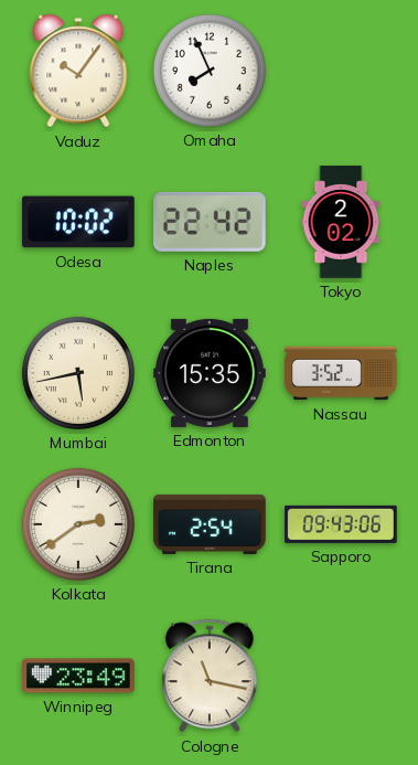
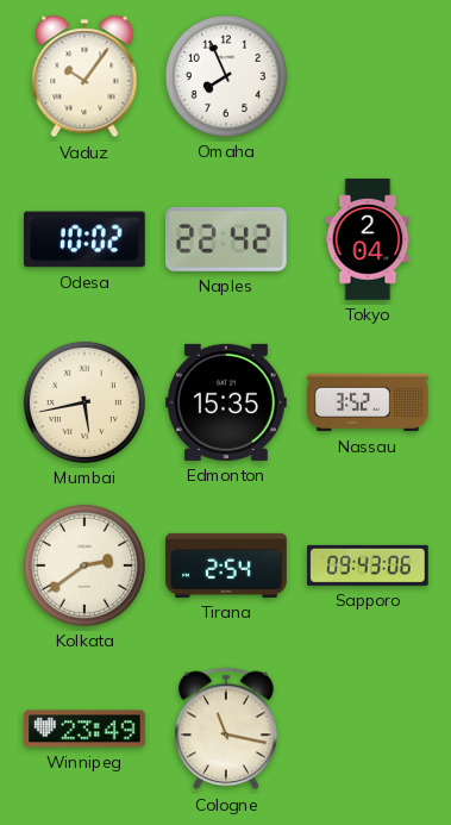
Tokyo: 2:02 -> 2:04
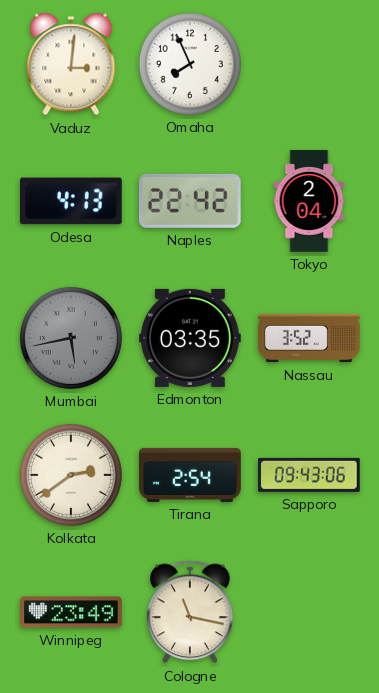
Vaduz: 10:06 -> 3:01
Odesa: 10:02 -> 4:13
Mumbai dial: cream -> grey
Edmonton: 15:35 -> 03:35
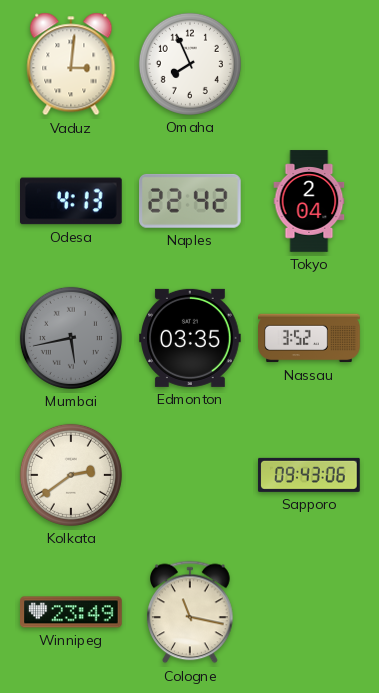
Tirana: 2:54 -> none
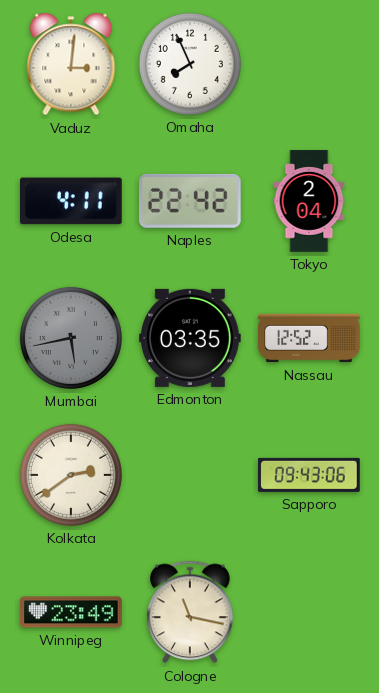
Odesa: 4:13 -> 4:11
Nassau: 3:52 -> 12:52
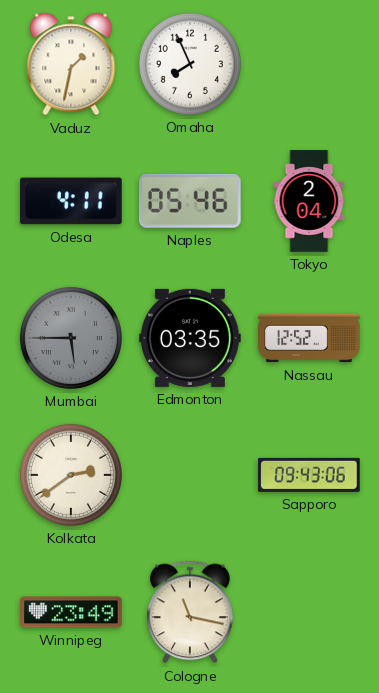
Vaduz: 3:01 -> 1:32
Naples: 22:42 -> 05:46
Mumbai: 5:43 -> 5:45
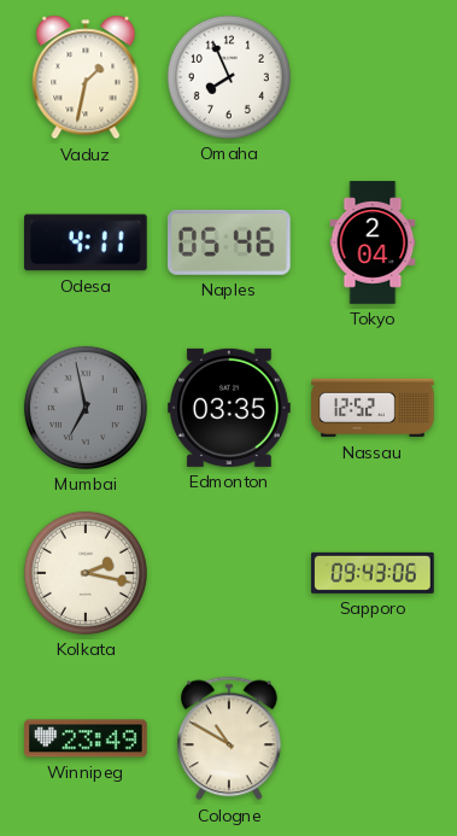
Mumbai: 5:45 -> 6:58
Kolkata: 2:39 -> 2:17
Cologne: 11:17 -> 10:50
